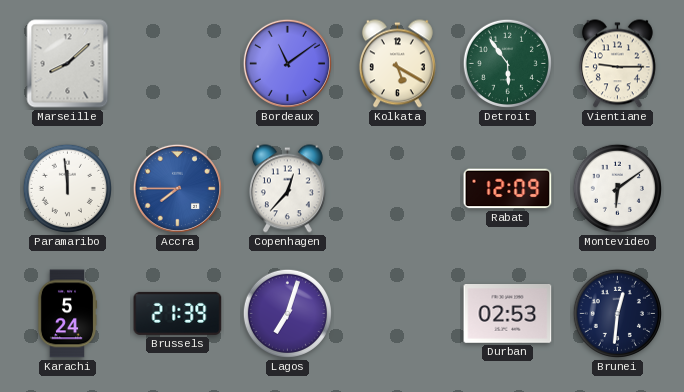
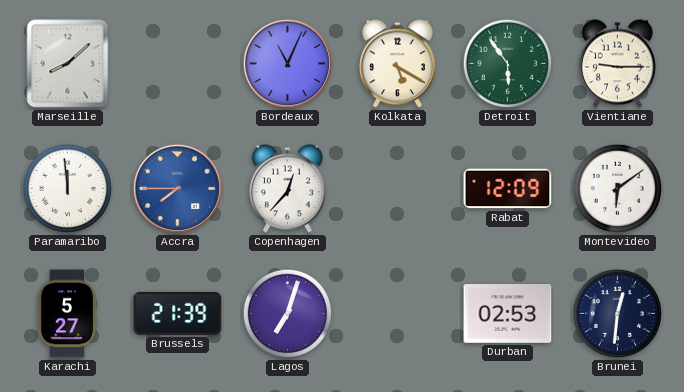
Bordeaux: 11:09 -> 11:04
Karachi: 5:24 -> 5:27
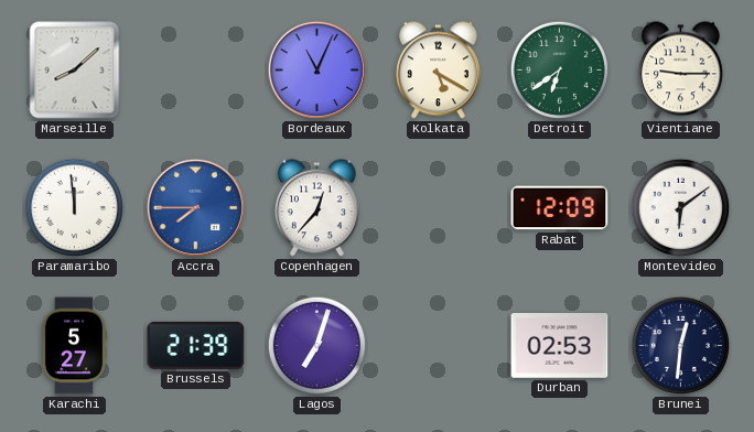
Detroit: 5:54 -> 6:39
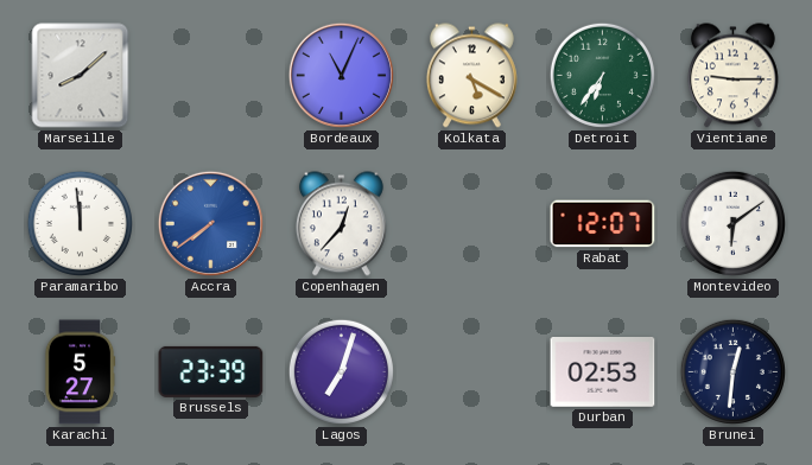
Detroit: 6:39 -> 6:36
Accra: 7:45 -> 7:39
Rabat: 12:09 -> 12:07
Brussels: 21:39 -> 23:39
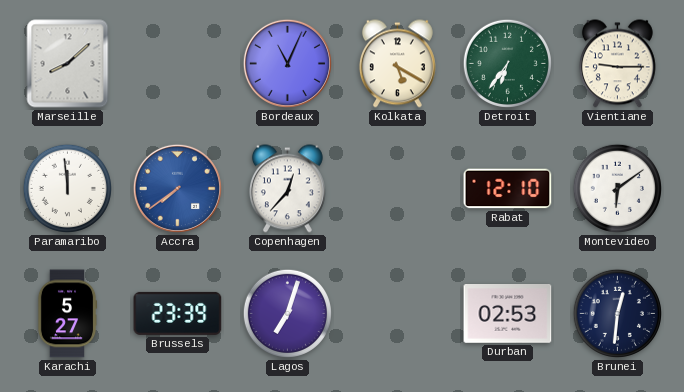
Rabat: 12:07 -> 12:10
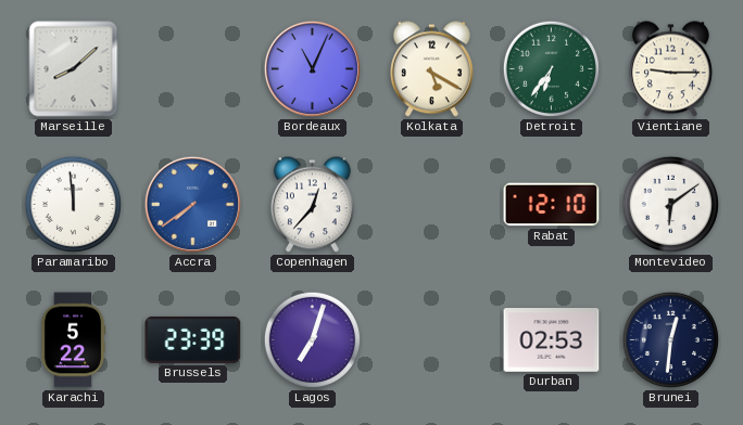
Karachi: 5:27 -> 5:22
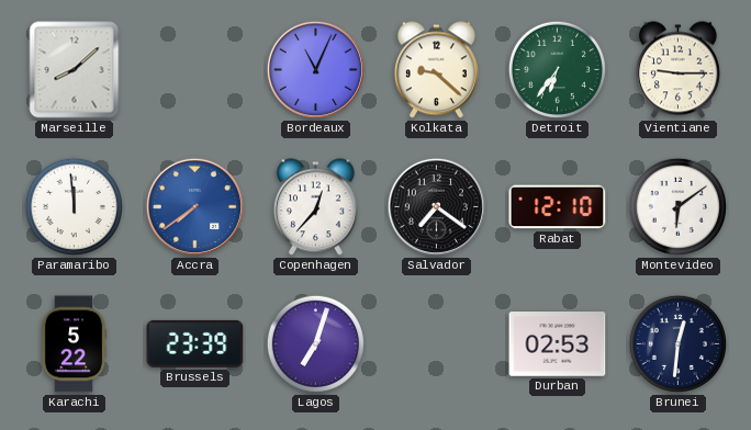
Kolkata: 5:20 -> 9:22
Salvador: none -> 7:21
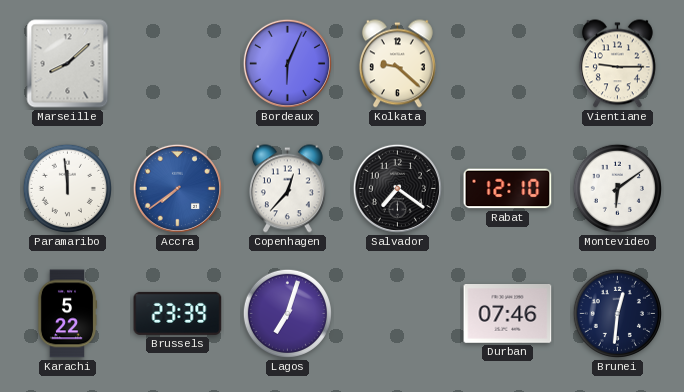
Bordeaux: 11:04 -> 6:04
Detroit: 6:36 -> none
Durban: 02:53 -> 07:46
